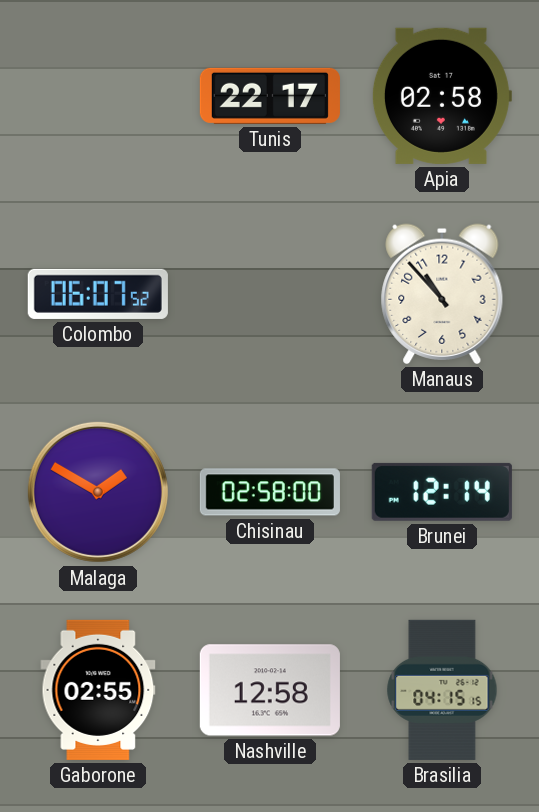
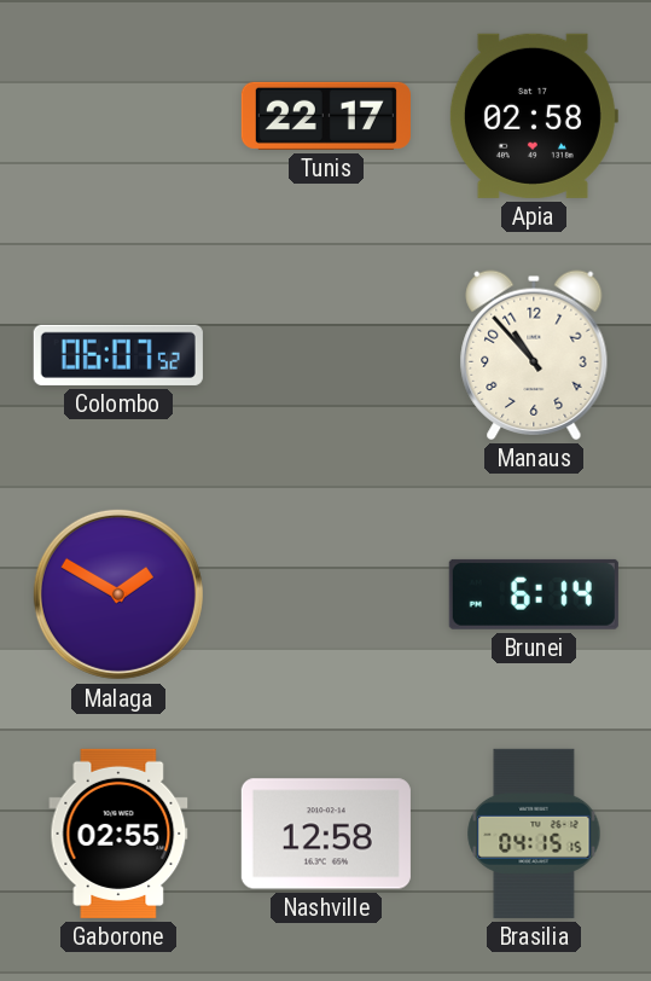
Chisinau: 02:58 -> none
Brunei: 12:14 -> 6:14
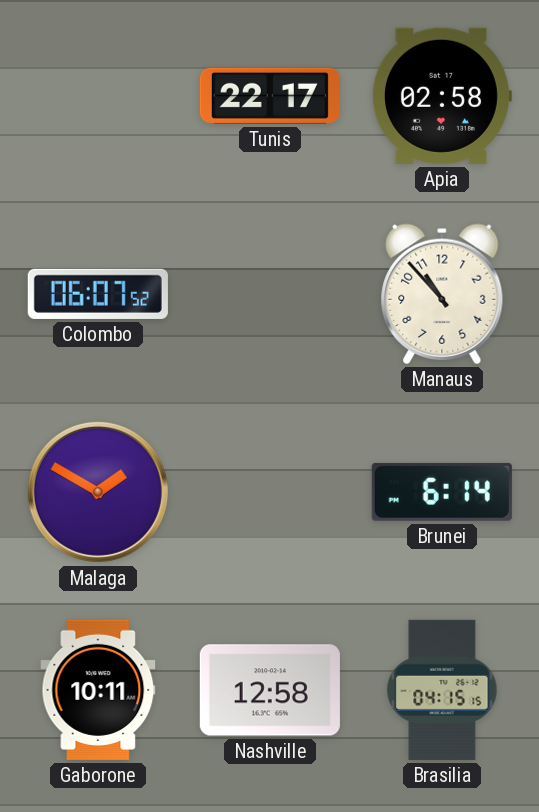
Gaborone: 02:55 -> 10:11
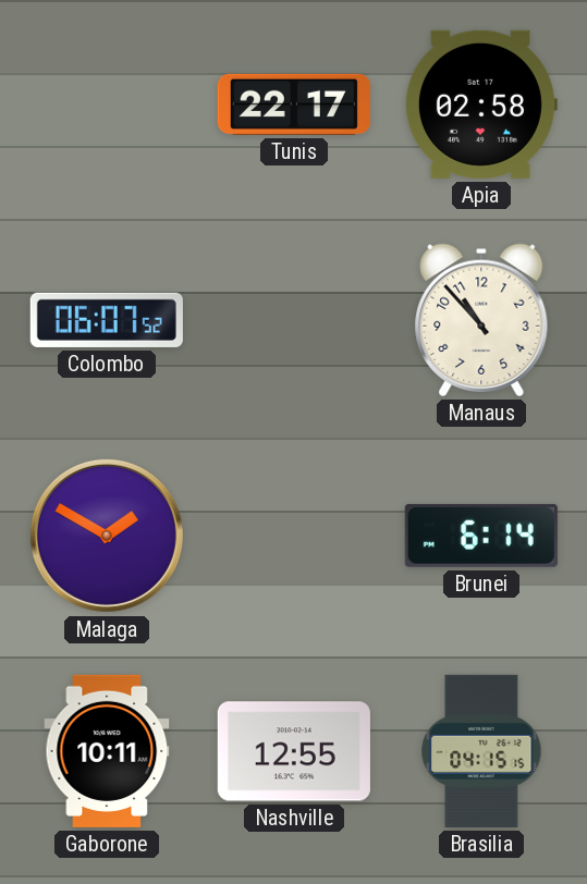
Nashville: 12:58 -> 12:55
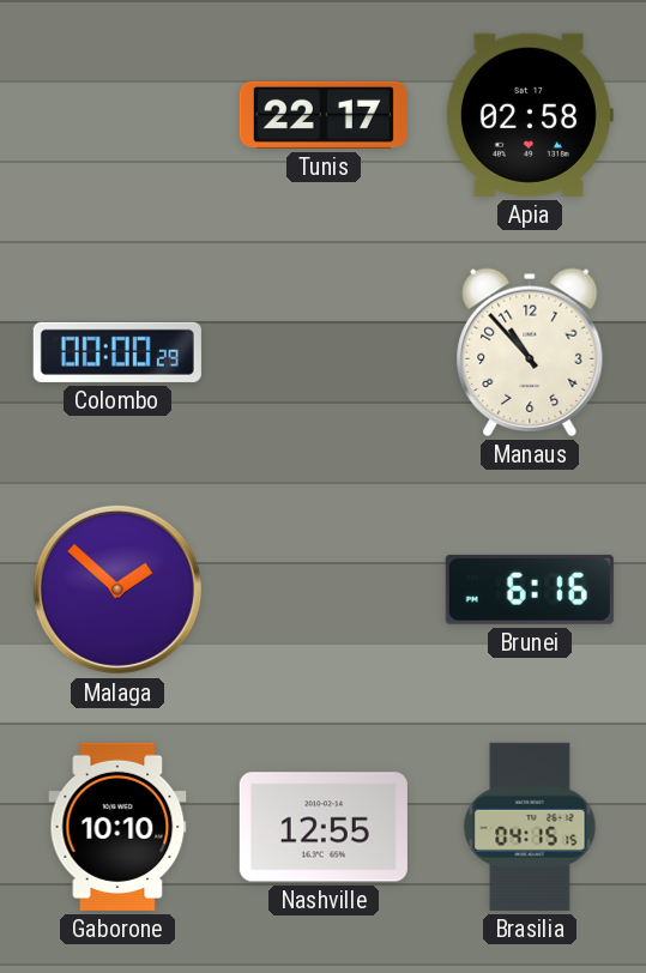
Colombo: 06:07 -> 00:00
Malaga: 1:50 -> 1:52
Brunei: 6:14 -> 6:16
Gaborone: 10:11 -> 10:10
